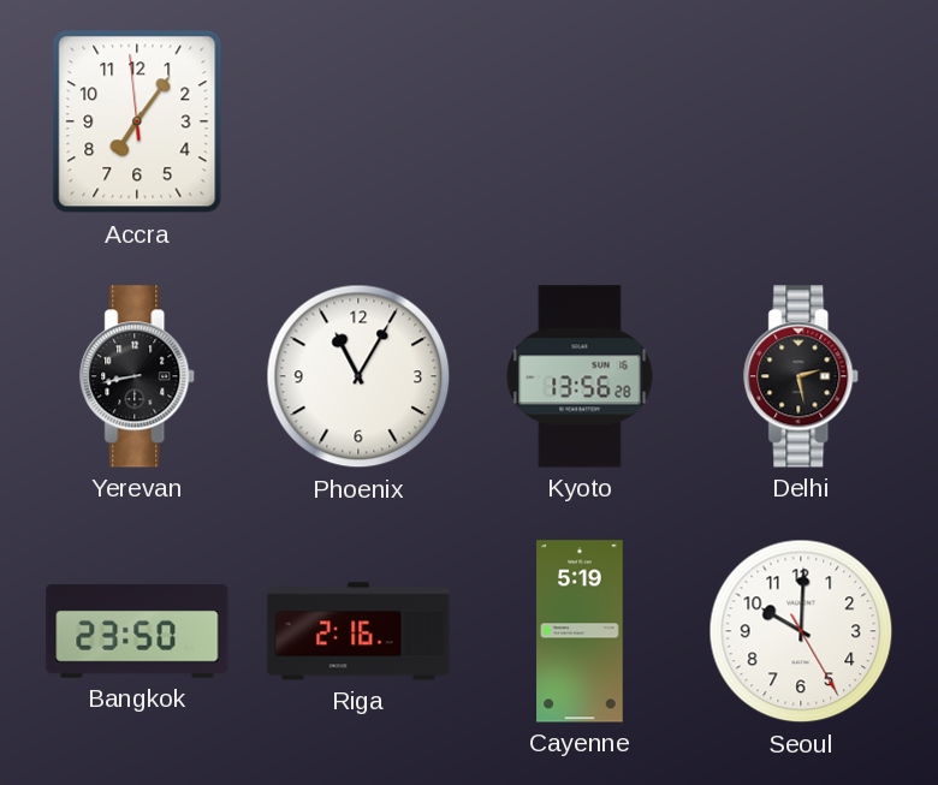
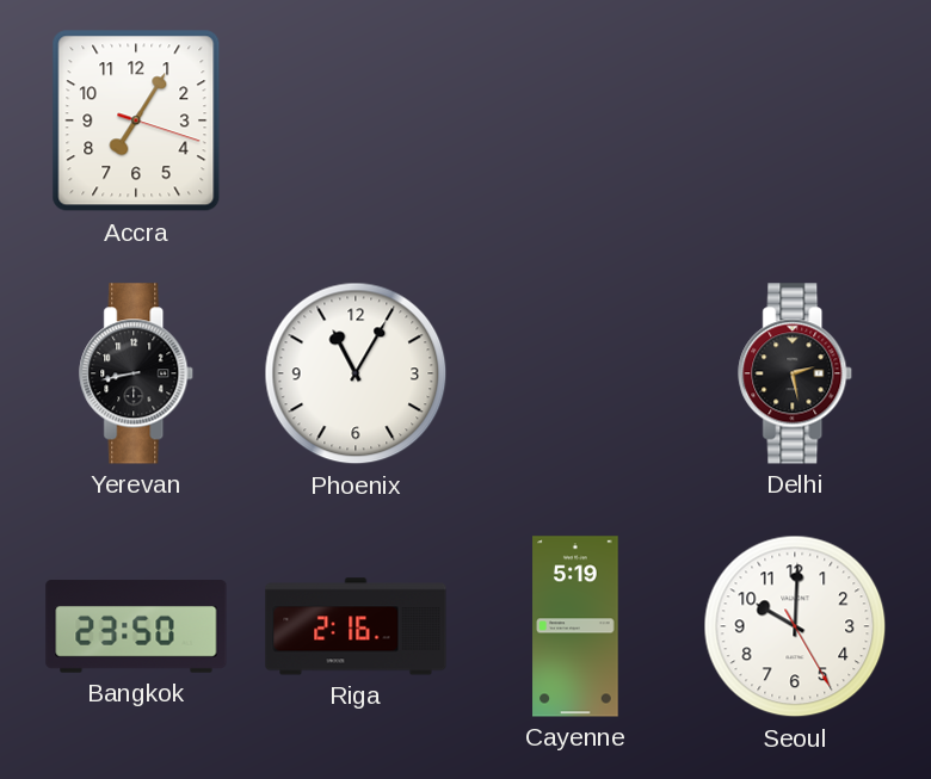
Accra: 7:05:59 -> 7:05:18
Kyoto: 13:56 -> none
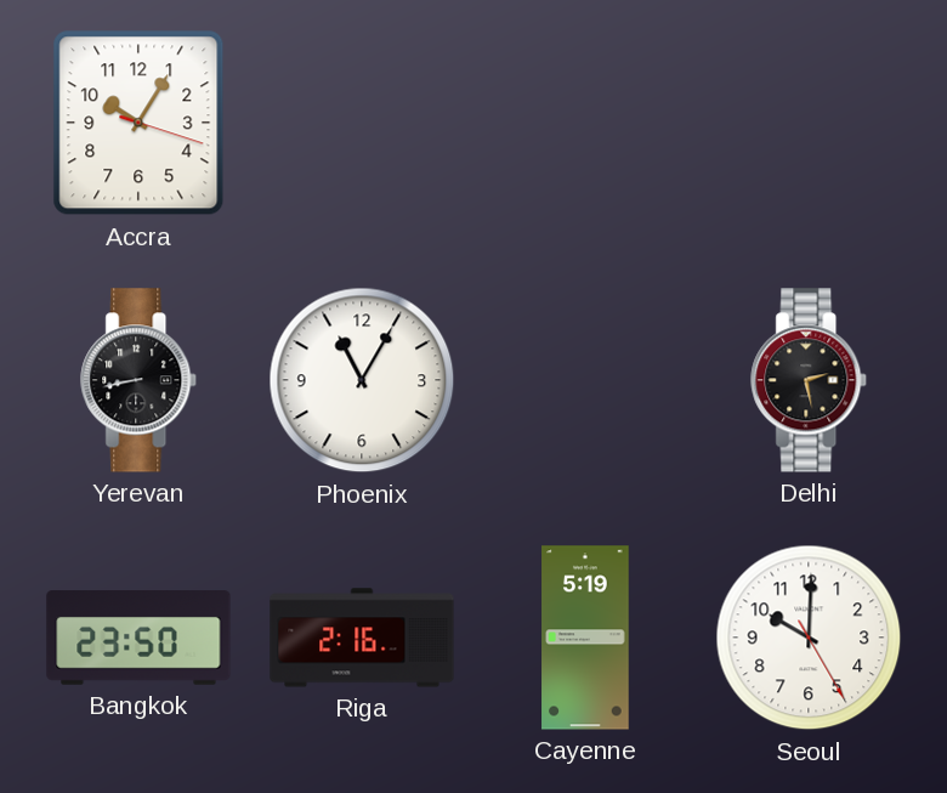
Accra: 7:05 -> 10:05
